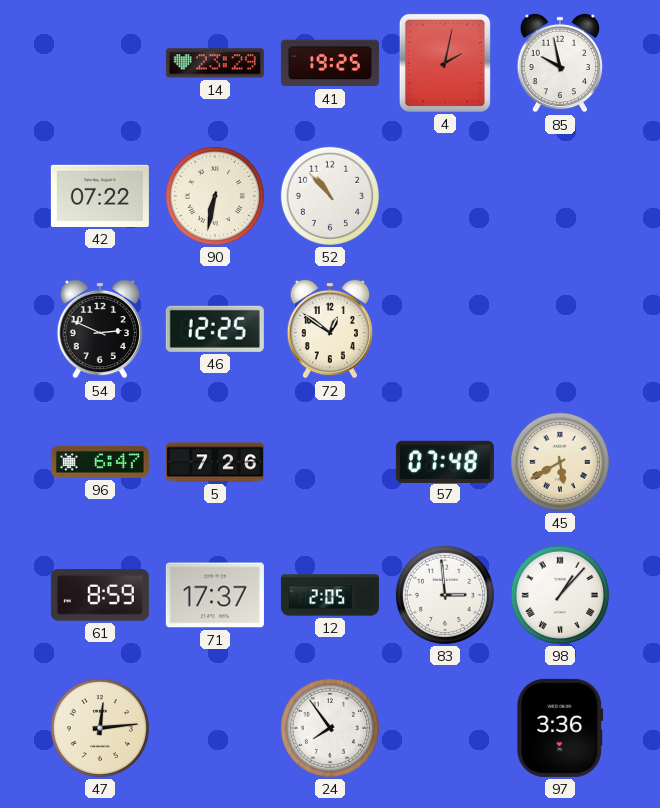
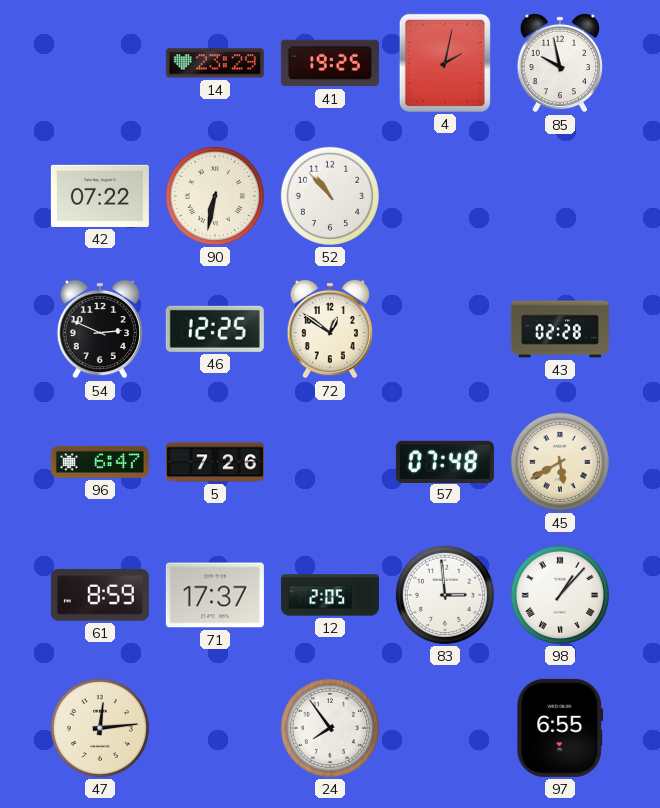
43: none -> 02:28
97: 3:36 -> 6:55
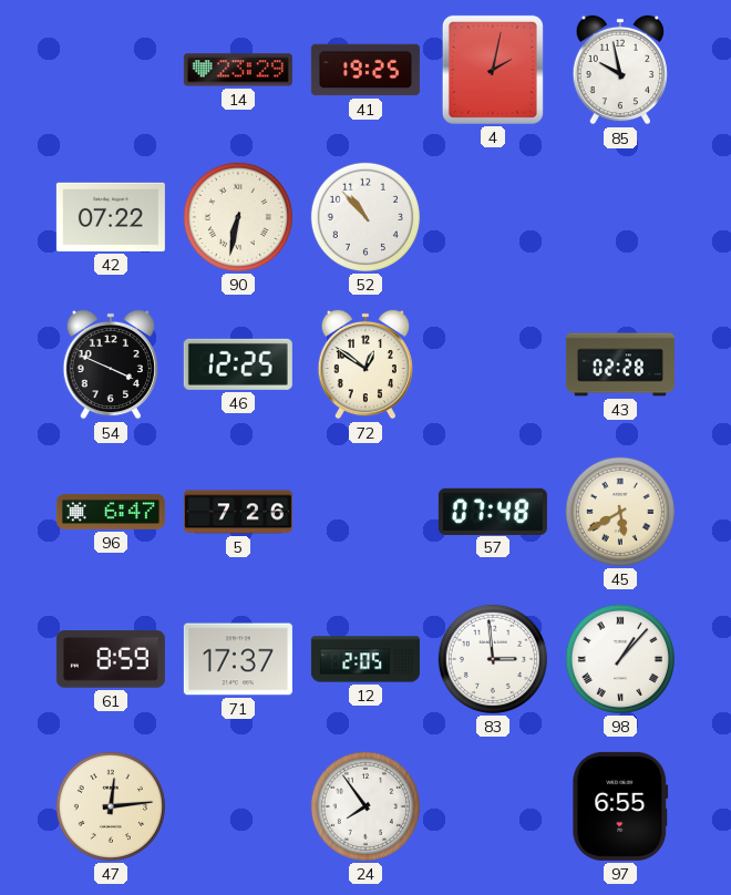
54: 2:49 -> 3:49
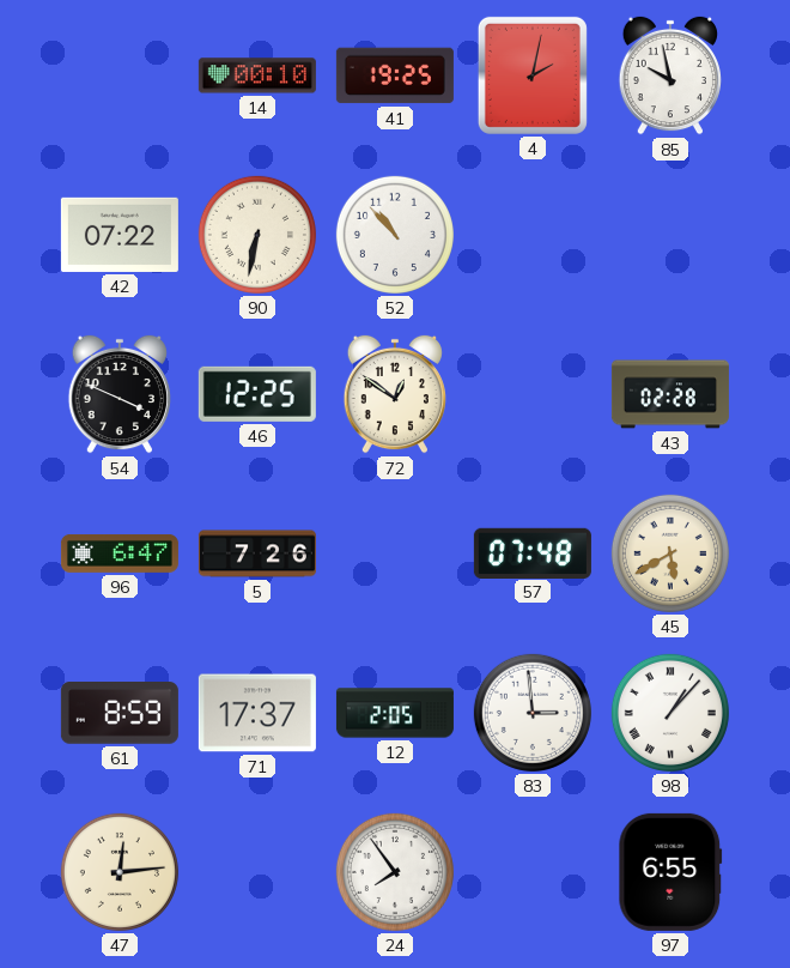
14: 23:29 -> 00:10
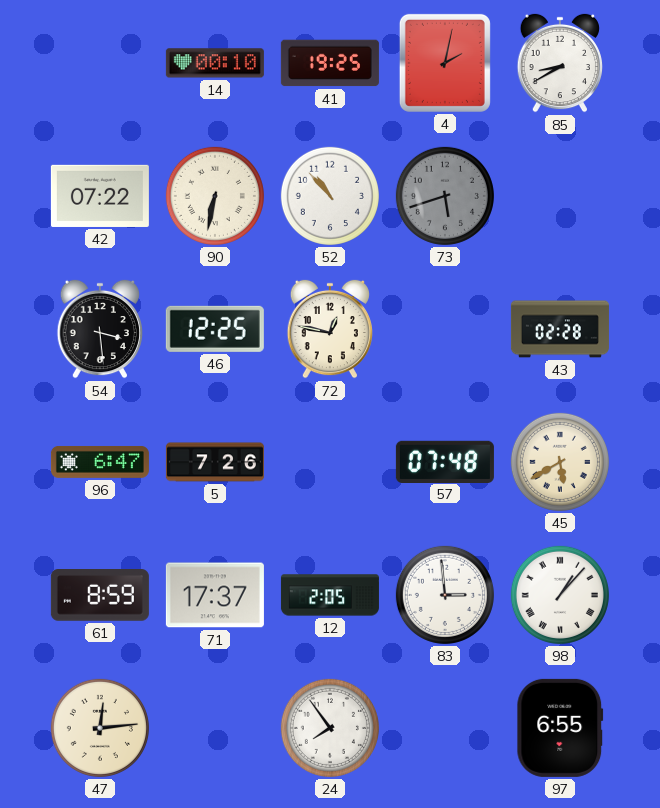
85: 9:58 -> 8:40
73: none -> 5:42
54: 3:49 -> 3:29
72: 12:51 -> 12:47
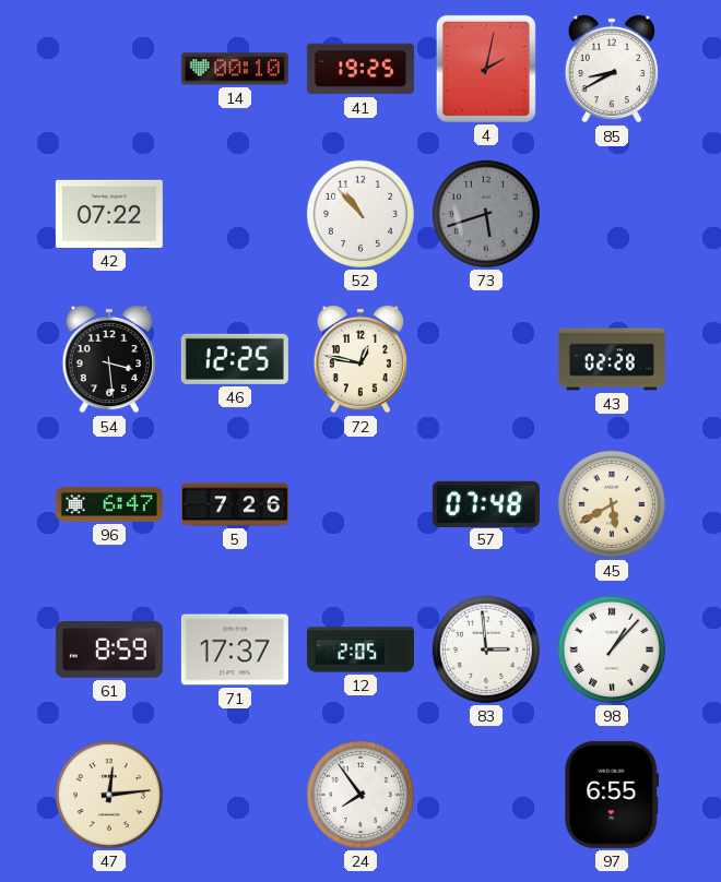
90: 6:32 -> none
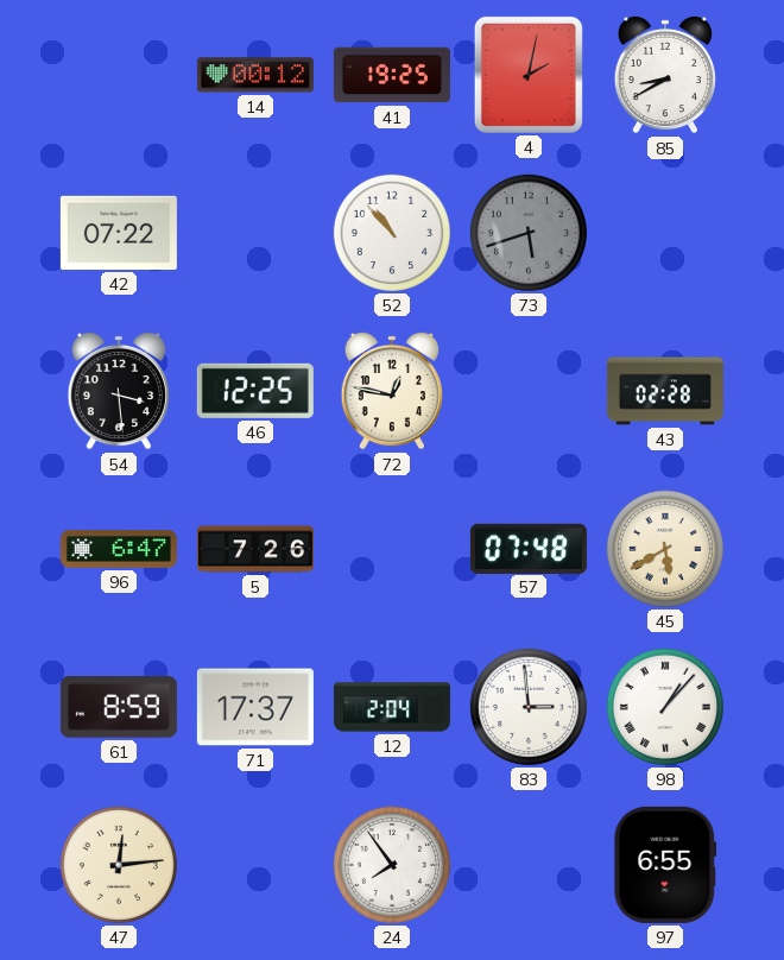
14: 00:10 -> 00:12
12: 2:05 -> 2:04
